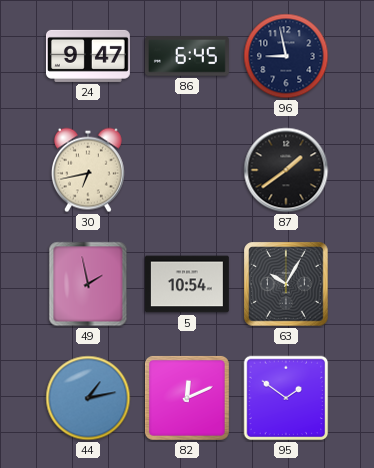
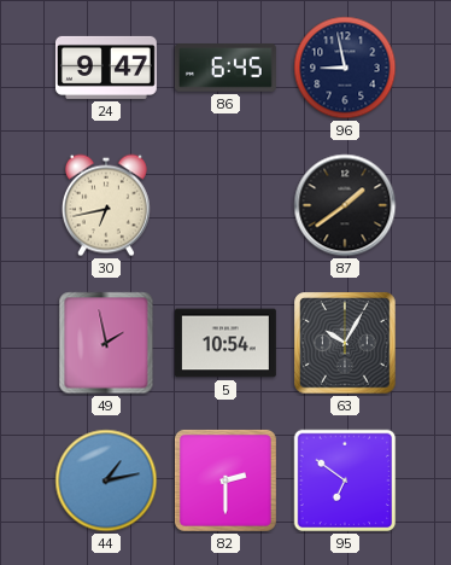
82: 12:11 -> 2:30
95: 1:51 -> 6:51
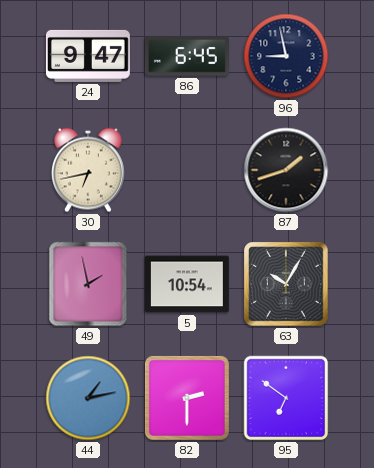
87: 1:39 -> 1:42
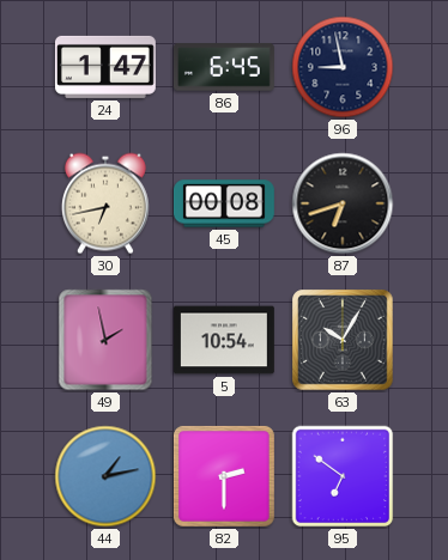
24: 9:47 -> 1:47
45: none -> 00:08
87: 1:42 -> 6:42
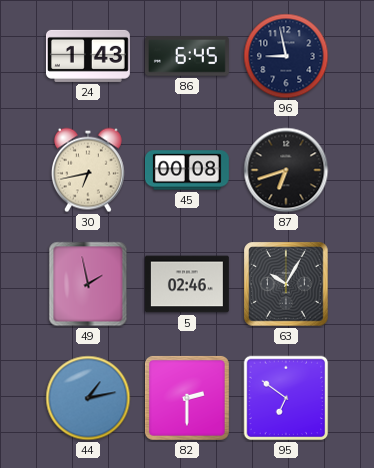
24: 1:47 -> 1:43
5: 10:54 -> 02:46
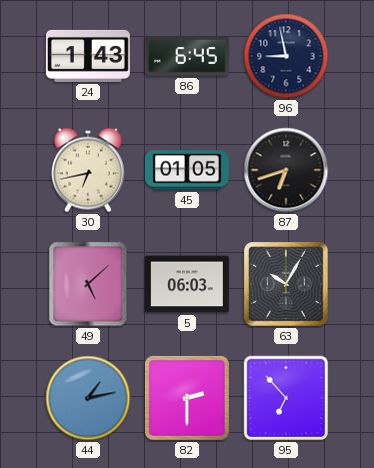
45: 00:08 -> 01:05
49: 1:58 -> 5:08
5: 02:46 -> 06:03
95: 6:51 -> 6:53
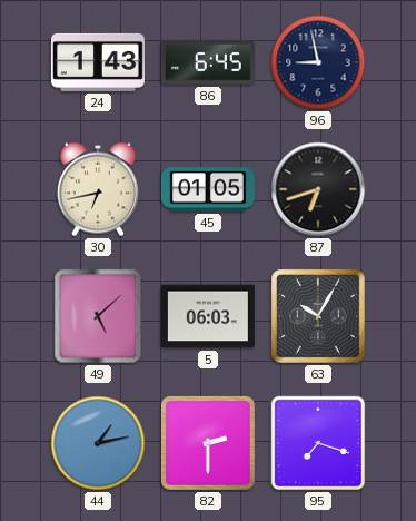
95: 6:53 -> 7:18
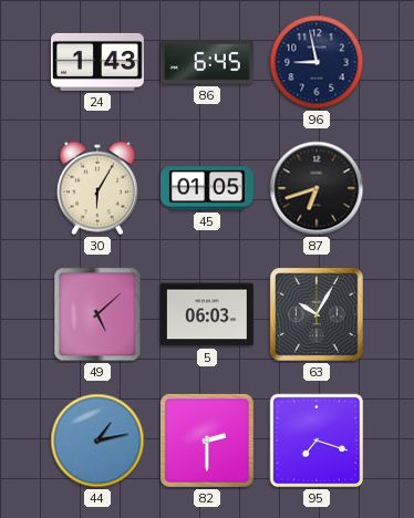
30: 6:43 -> 6:05
